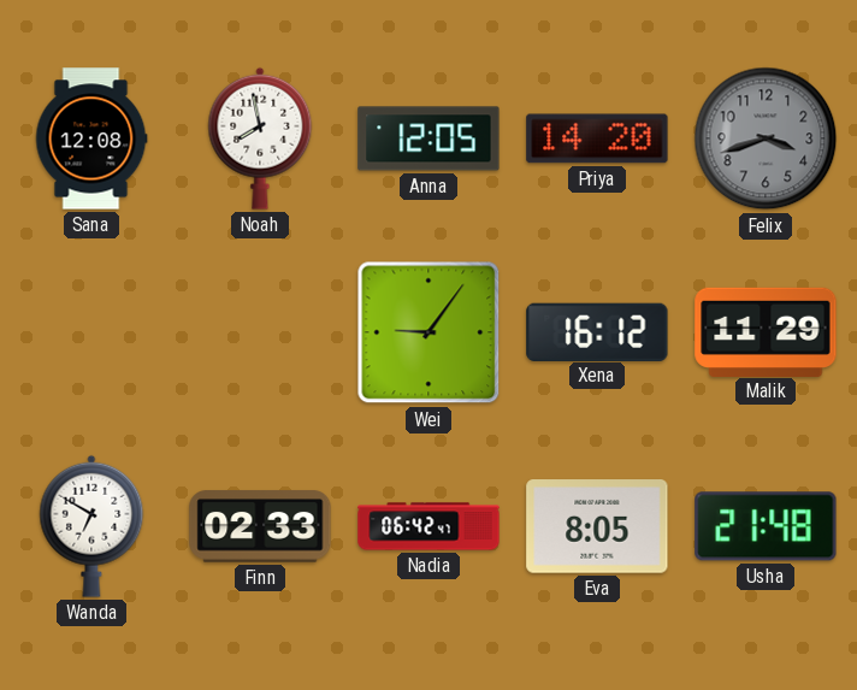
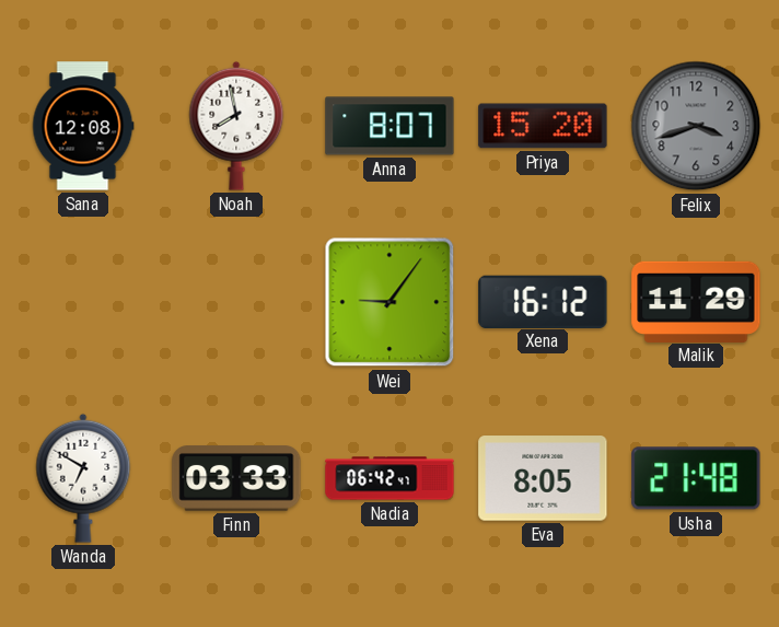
Anna: 12:05 -> 8:07
Priya: 14:20 -> 15:20
Finn: 02:33 -> 03:33
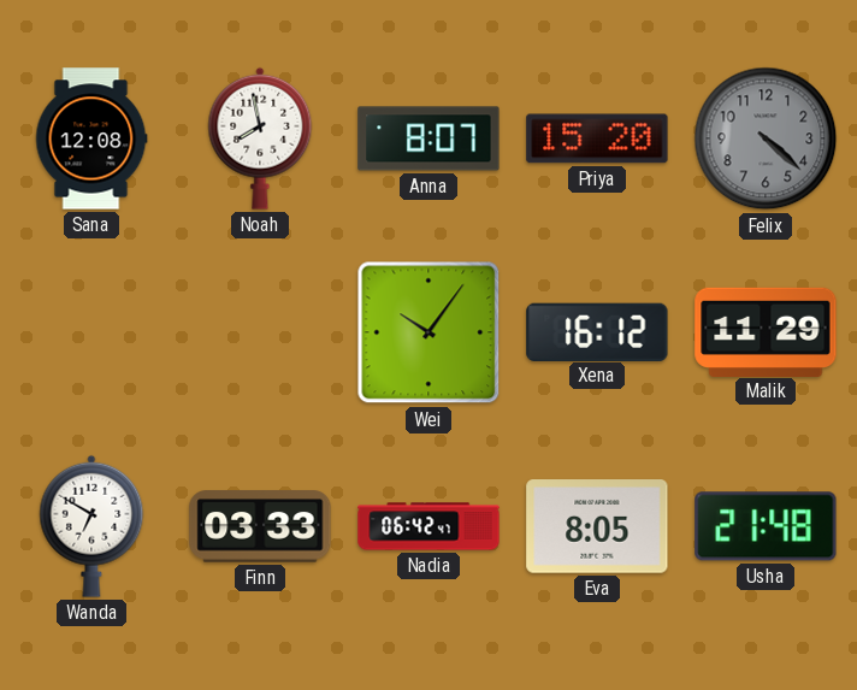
Felix: 3:42 -> 4:22
Wei: 9:06 -> 10:06
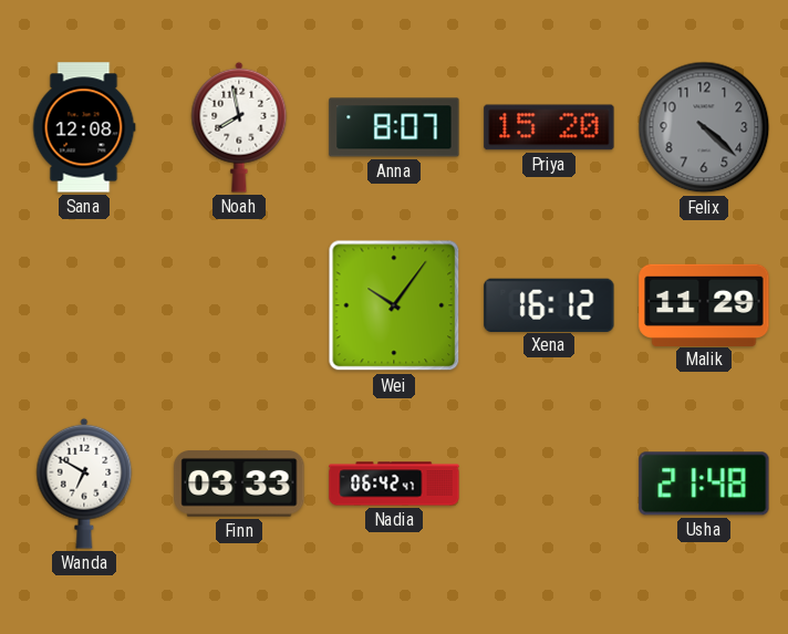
Eva: 8:05 -> none
